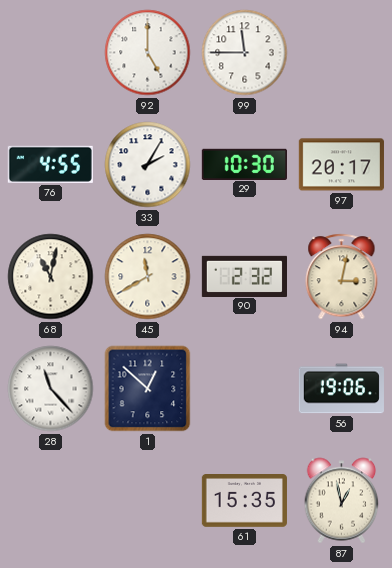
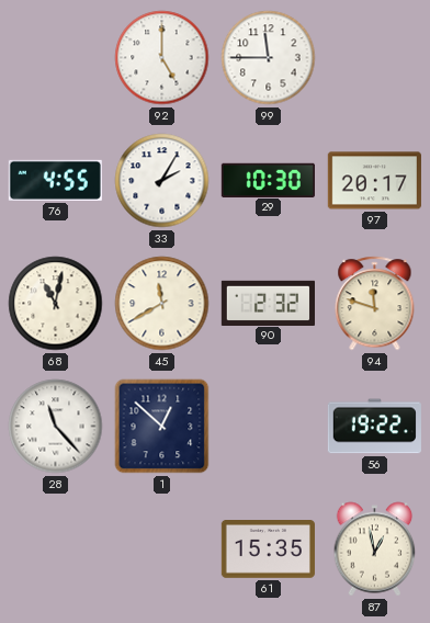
94: 3:02 -> 11:48
56: 19:06 -> 19:22
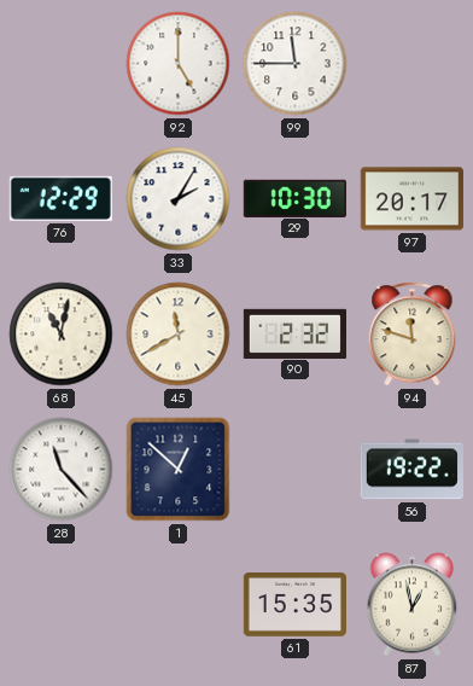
76: 4:55 -> 12:29
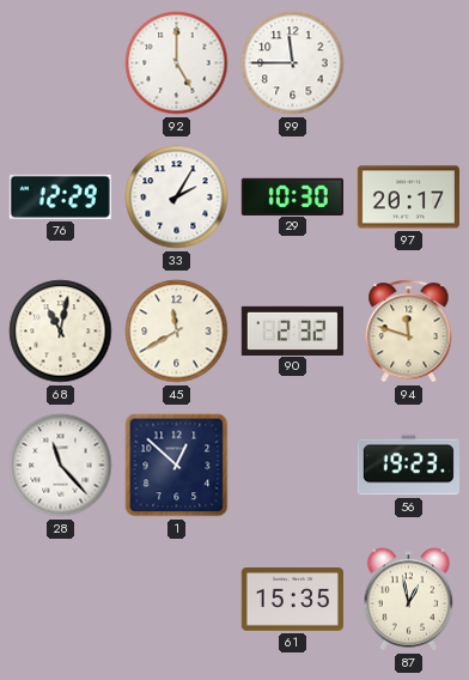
56: 19:22 -> 19:23
